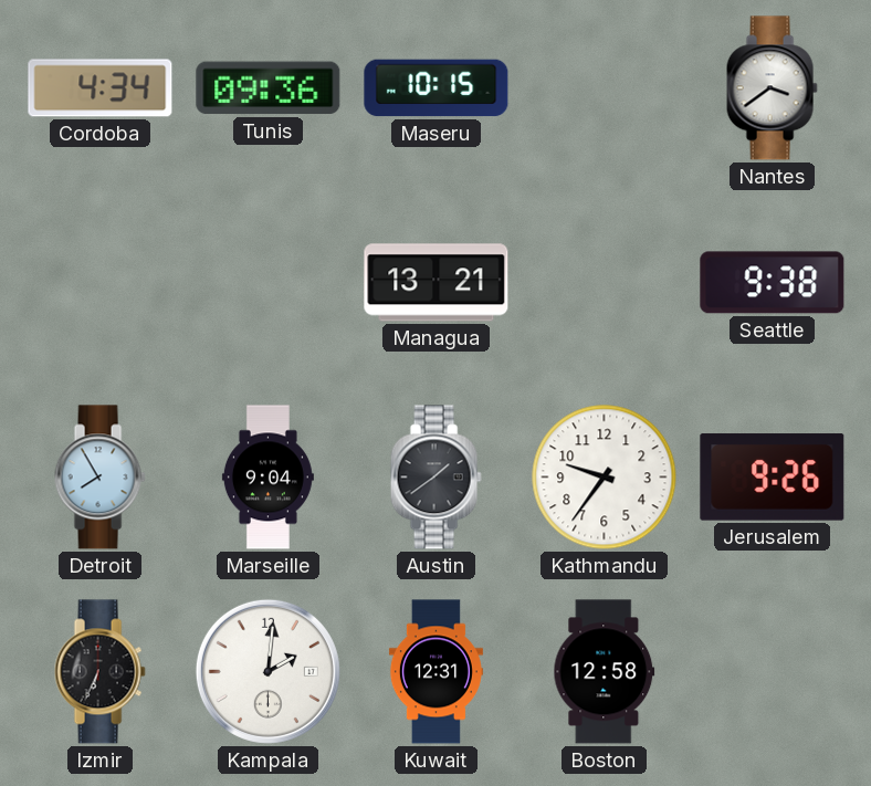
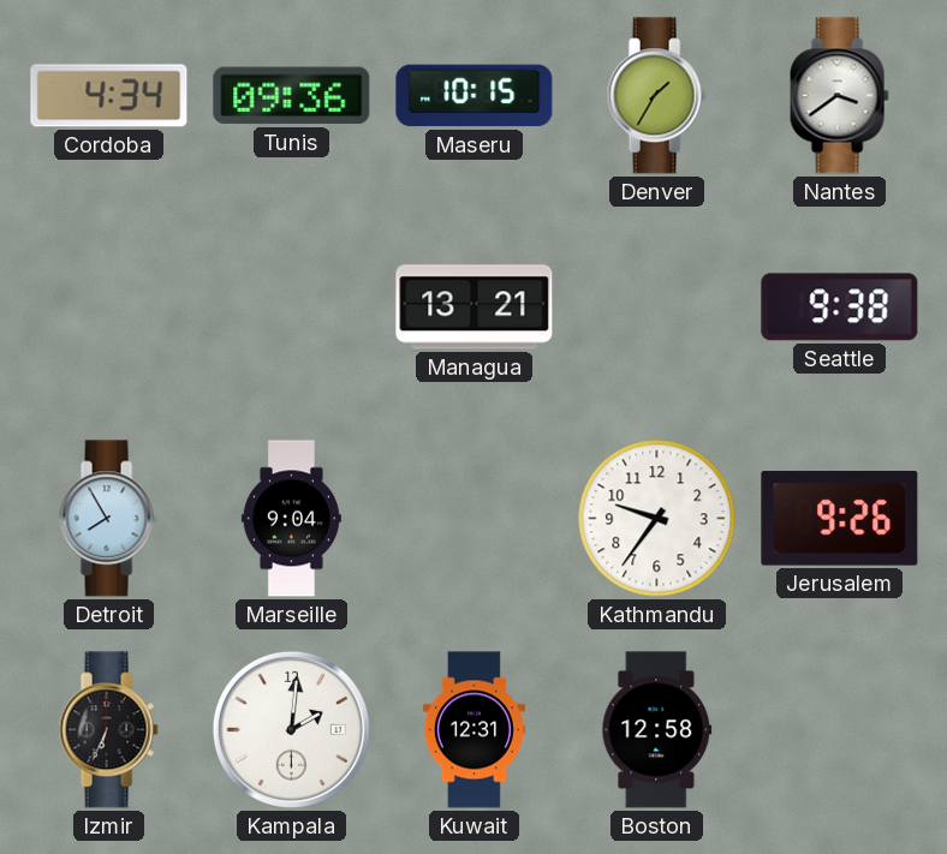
Denver: none -> 1:35
Austin: 1:39 -> none
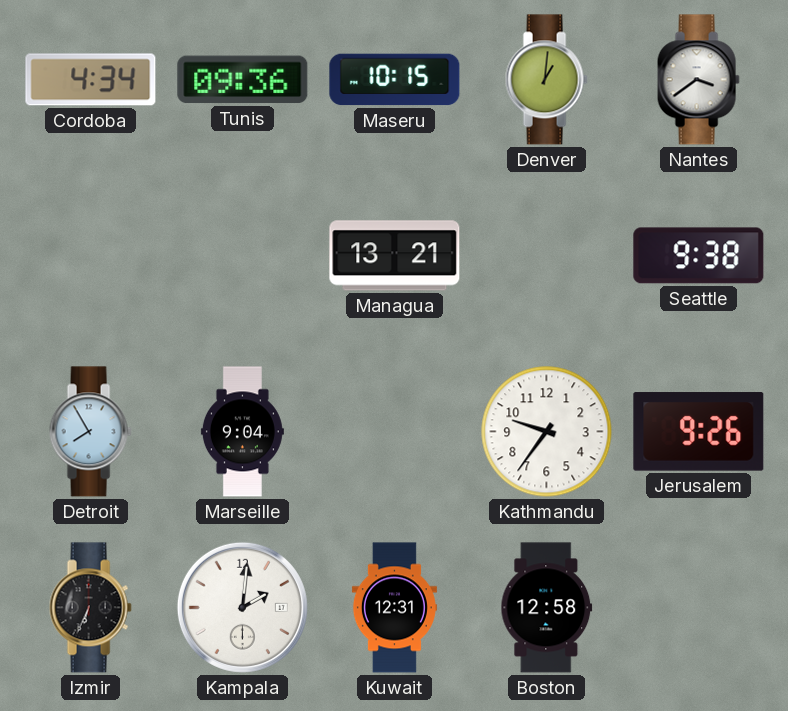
Denver: 1:35 -> 1:01
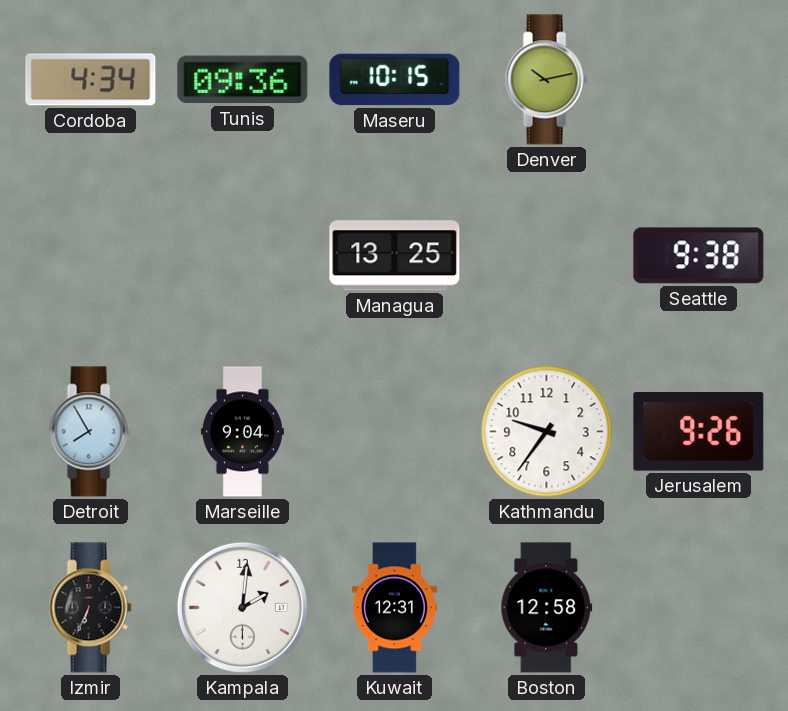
Denver: 1:01 -> 10:13
Nantes: 3:39 -> none
Managua: 13:21 -> 13:25
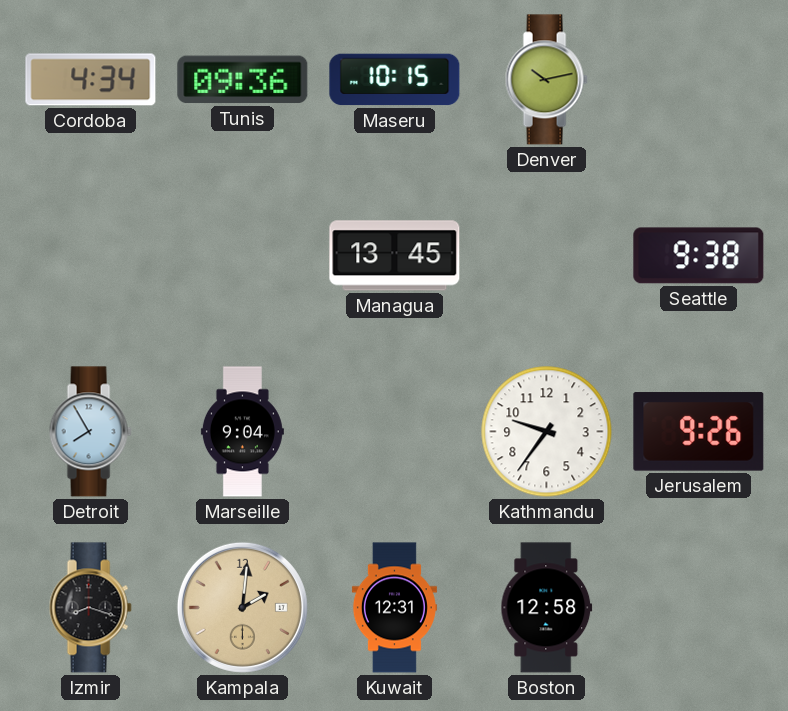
Managua: 13:25 -> 13:45
Izmir: 6:34 -> 8:18
Kampala dial: white -> champagne
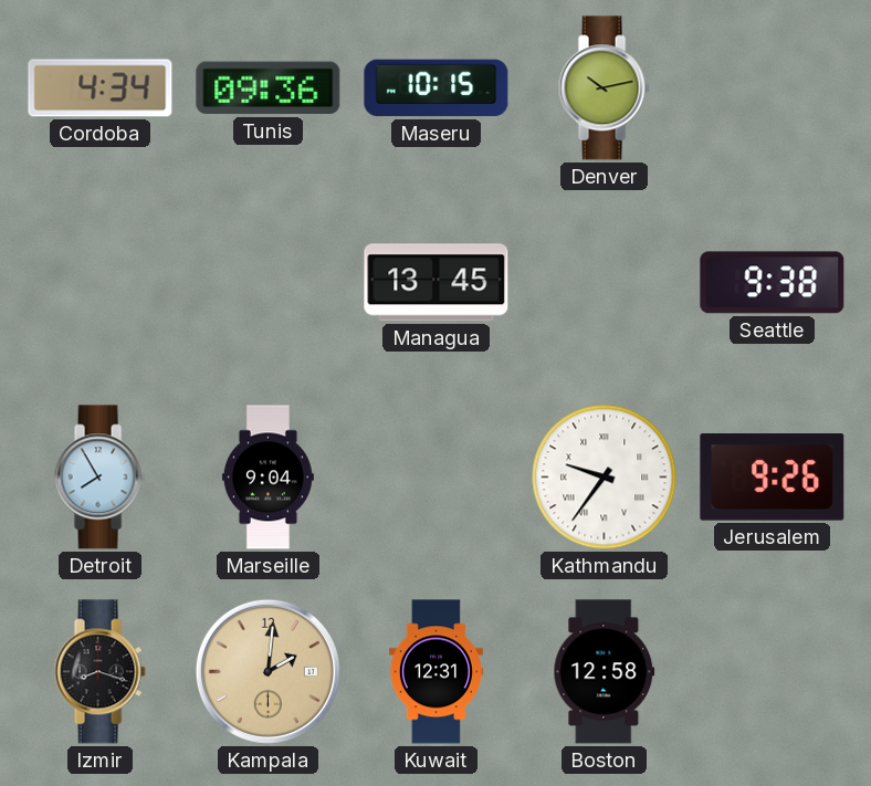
Kathmandu numerals: Arabic -> Roman
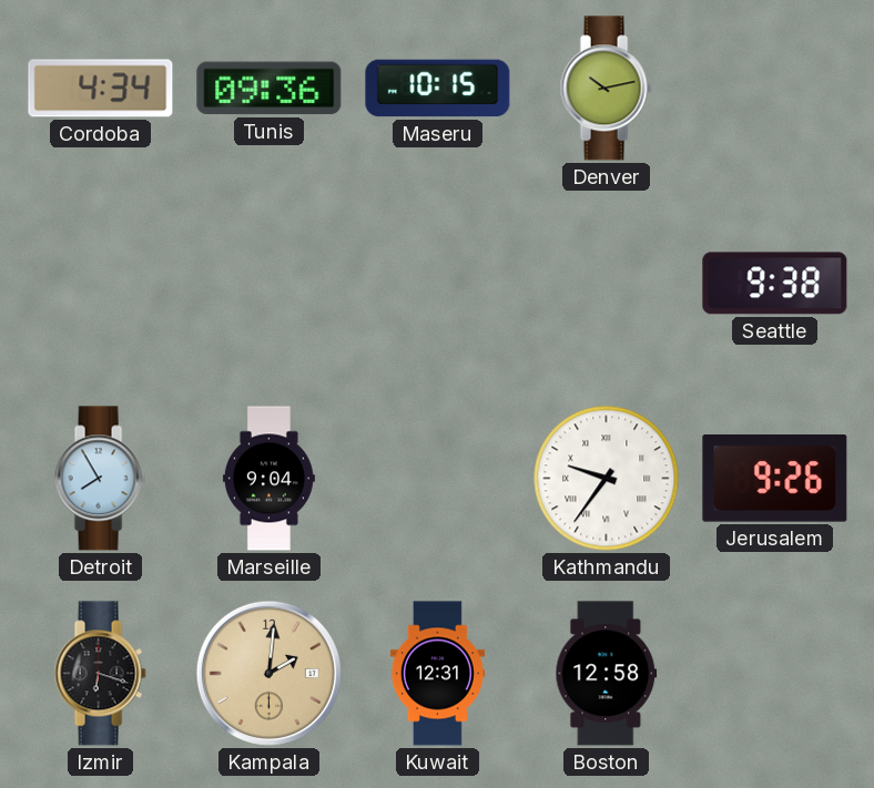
Managua: 13:45 -> none
Izmir: 8:18 -> 6:18
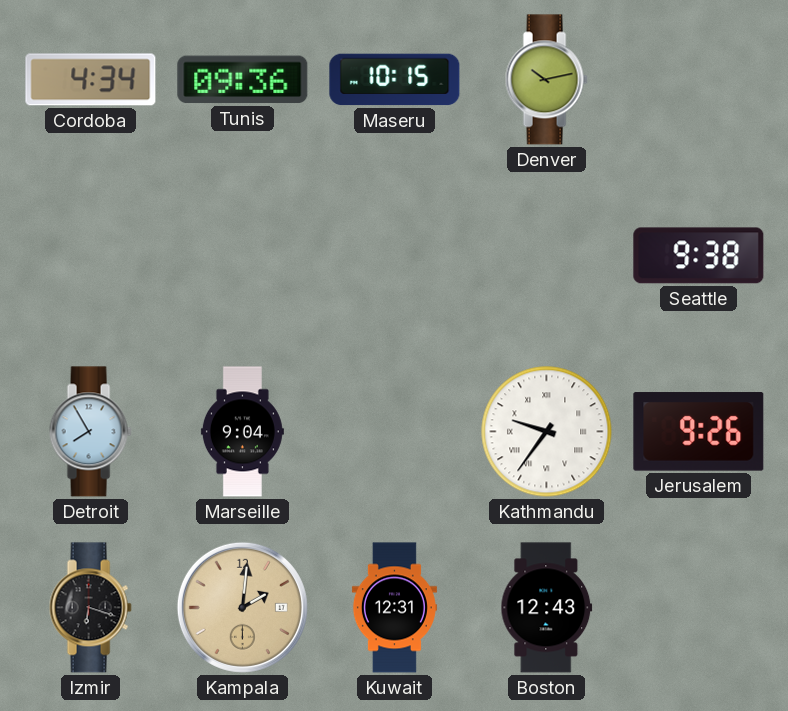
Boston: 12:58 -> 12:43
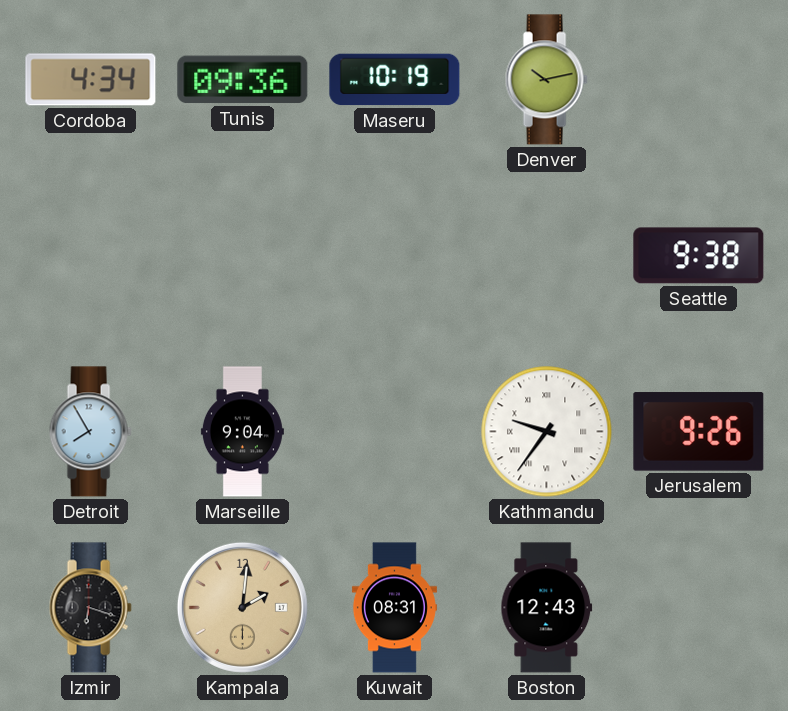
Maseru: 10:15 -> 10:19
Kuwait: 12:31 -> 08:31
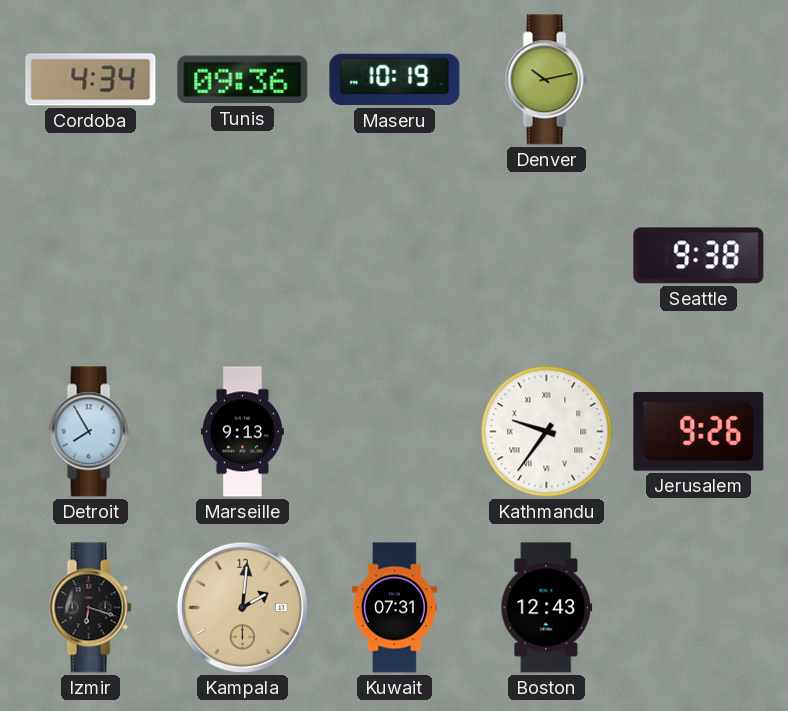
Marseille: 9:04 -> 9:13
Kuwait: 08:31 -> 07:31
